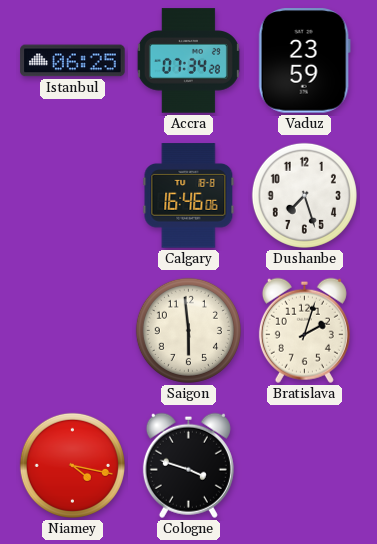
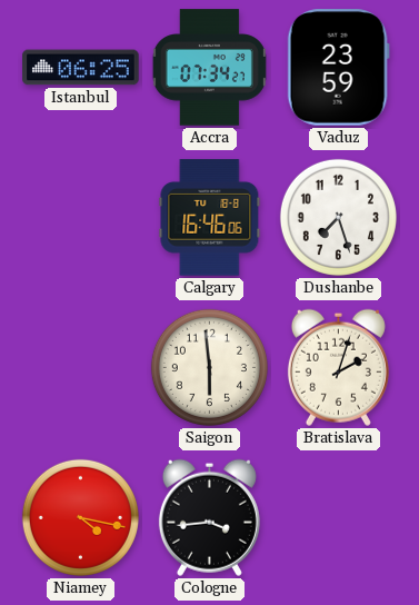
Accra: 07:34:28 -> 07:34:27
Cologne: 3:48 -> 3:44
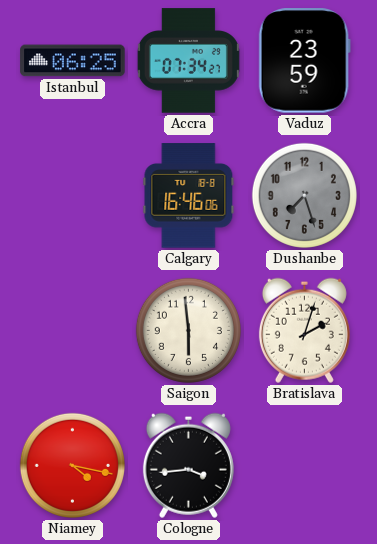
Dushanbe dial: white -> grey
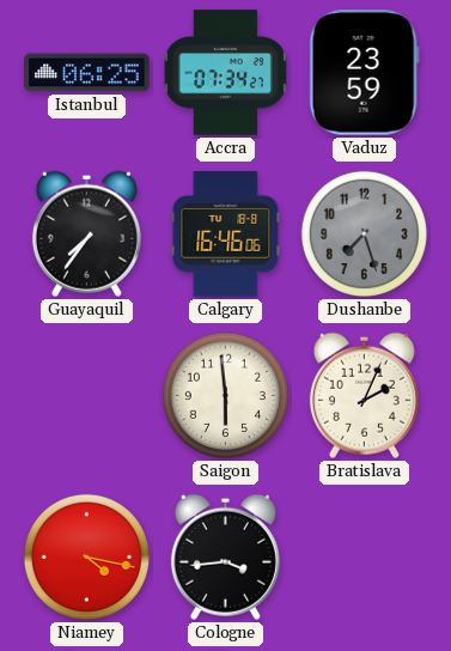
Guayaquil: none -> 7:36
Bratislava: 2:03 -> 2:04
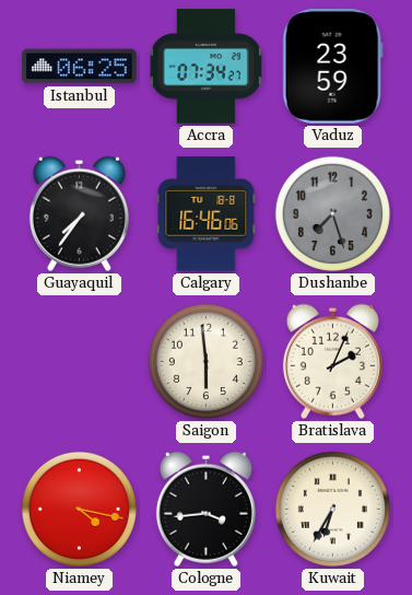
Kuwait: none -> 6:35
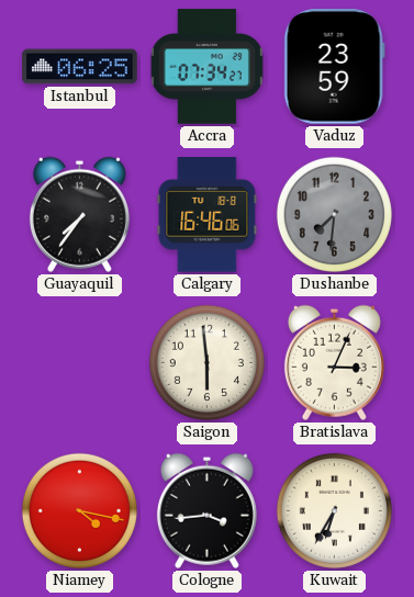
Dushanbe: 7:27 -> 7:31
Bratislava: 2:04 -> 3:04
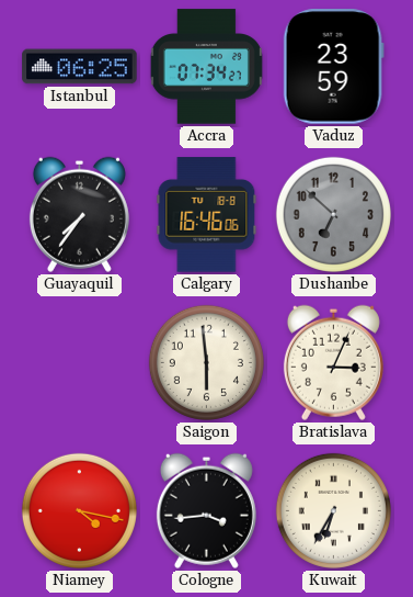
Dushanbe: 7:31 -> 6:52
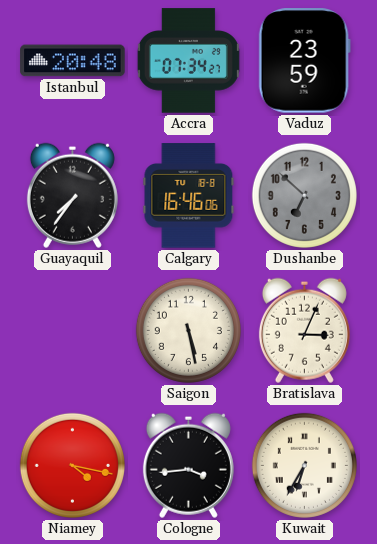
Istanbul: 06:25 -> 20:48
Saigon: 5:59 -> 5:28
